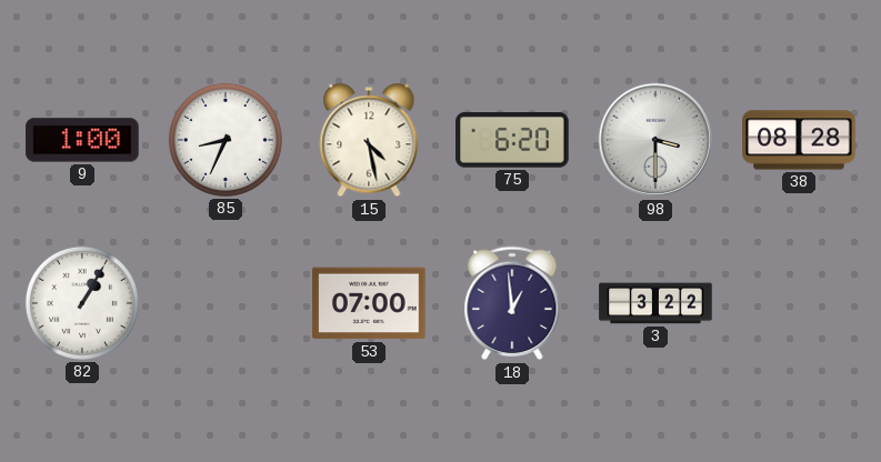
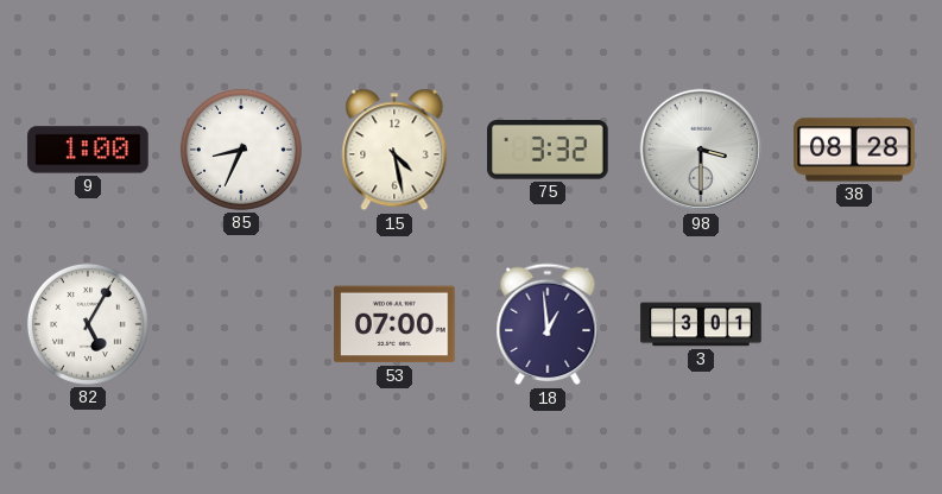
75: 6:20 -> 3:32
82: 1:05 -> 5:05
3: 3:22 -> 3:01
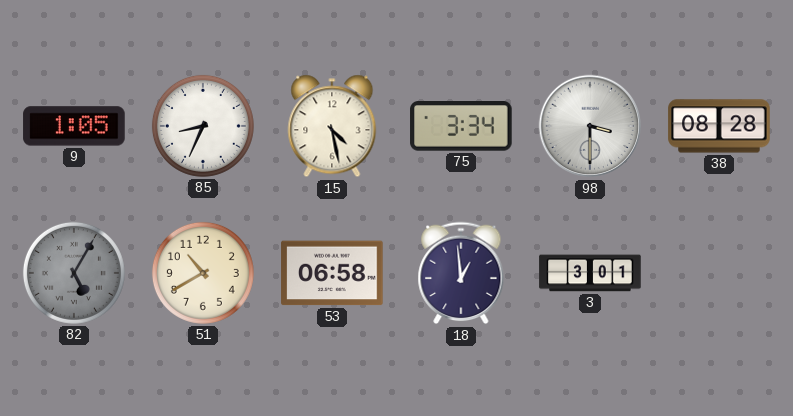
9: 1:00 -> 1:05
75: 3:32 -> 3:34
82 dial: white -> grey
51: none -> 10:40
53: 07:00 -> 06:58
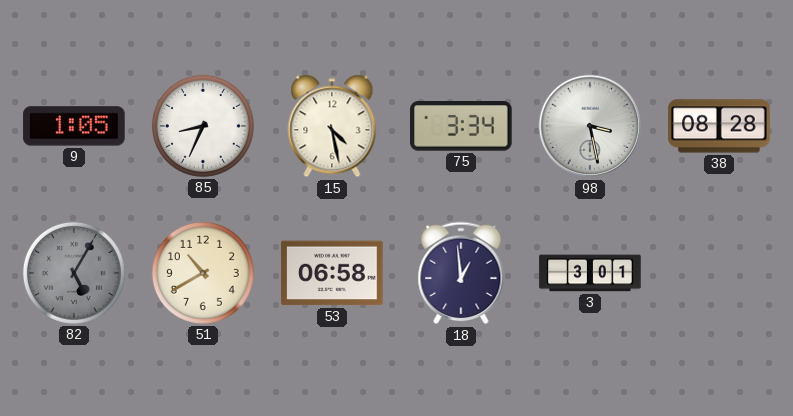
98: 3:30 -> 3:28
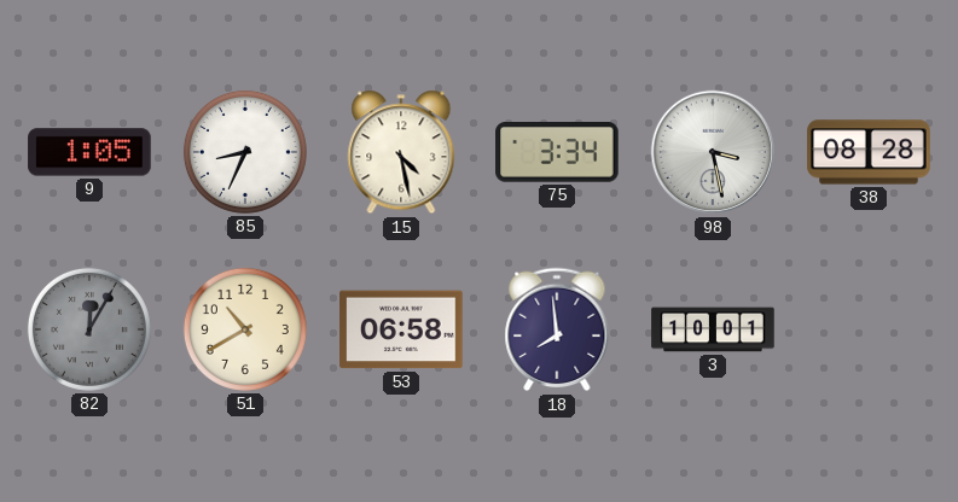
82: 5:05 -> 12:05
18: 12:59 -> 7:59
3: 3:01 -> 10:01
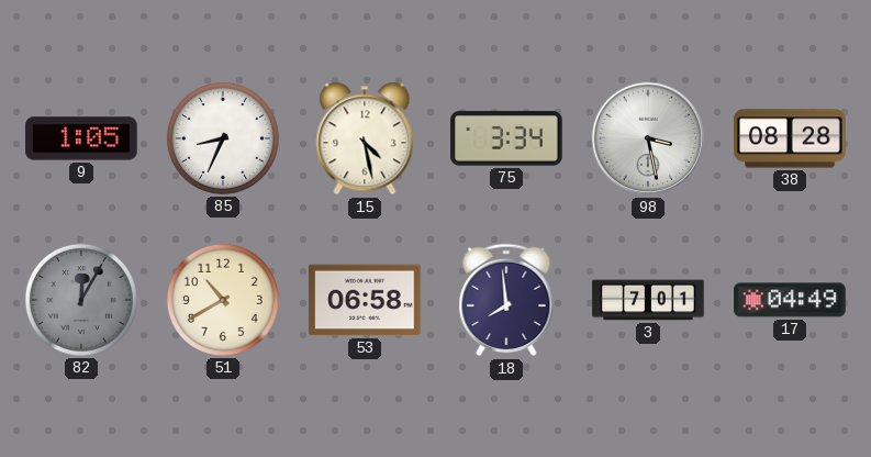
3: 10:01 -> 7:01
17: none -> 04:49
